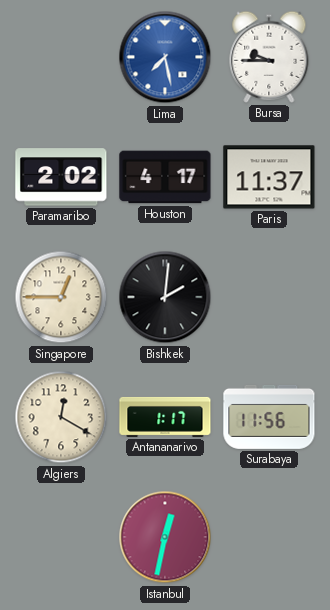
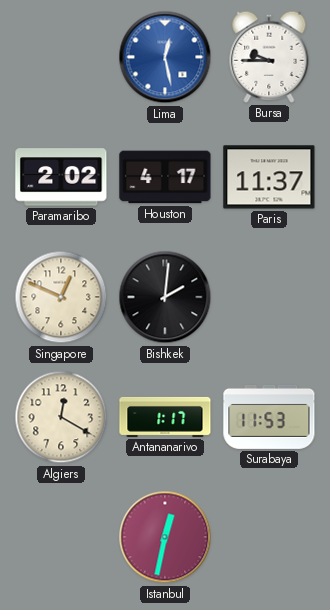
Lima: 7:28 -> 12:28
Singapore: 12:45 -> 12:49
Surabaya: 11:56 -> 11:53
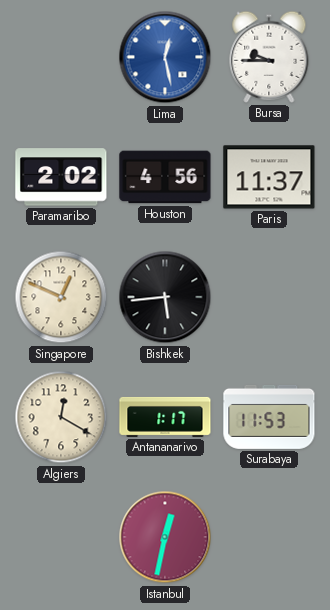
Houston: 4:17 -> 4:56
Bishkek: 2:01 -> 5:44
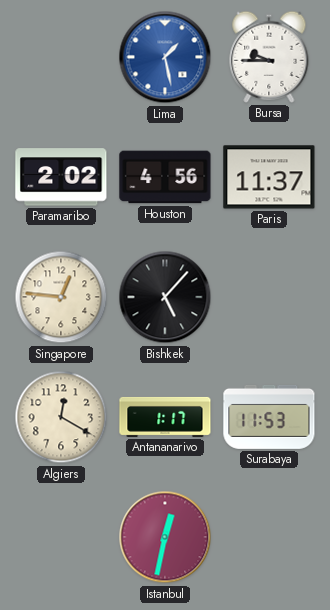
Lima: 12:28 -> 1:28
Singapore: 12:49 -> 12:46
Bishkek: 5:44 -> 5:07
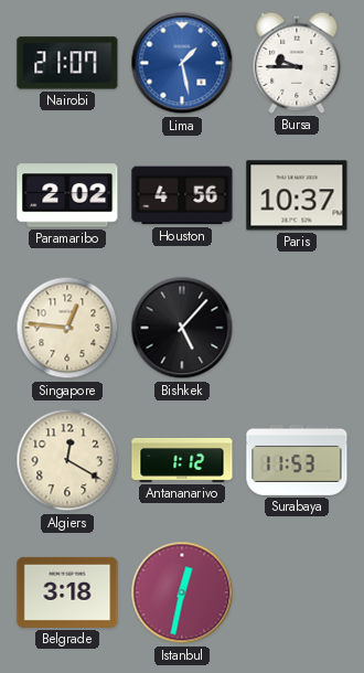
Nairobi: none -> 21:07
Paris: 11:37 -> 10:37
Antananarivo: 1:17 -> 1:12
Belgrade: none -> 3:18
